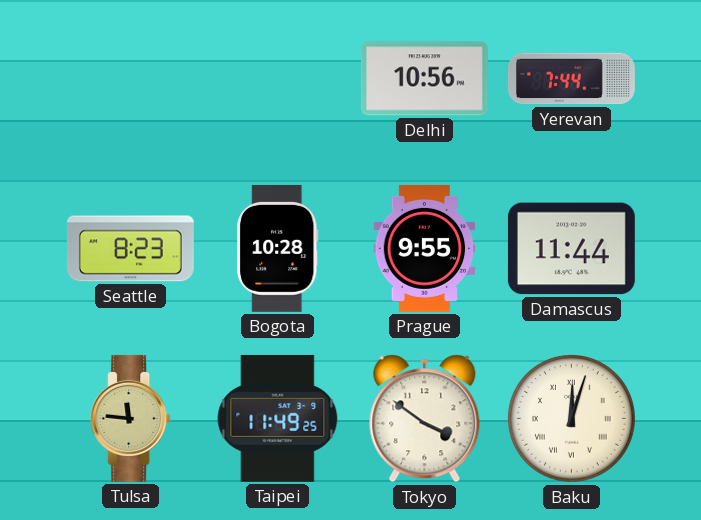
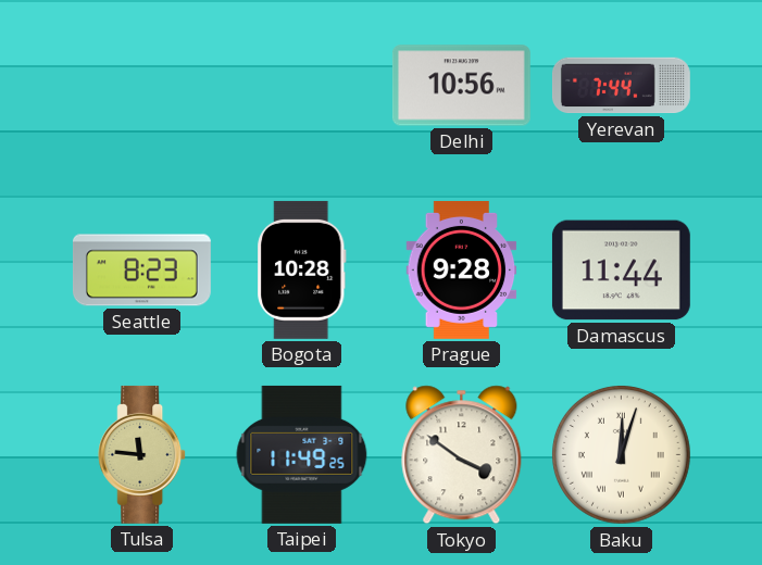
Prague: 9:55 -> 9:28
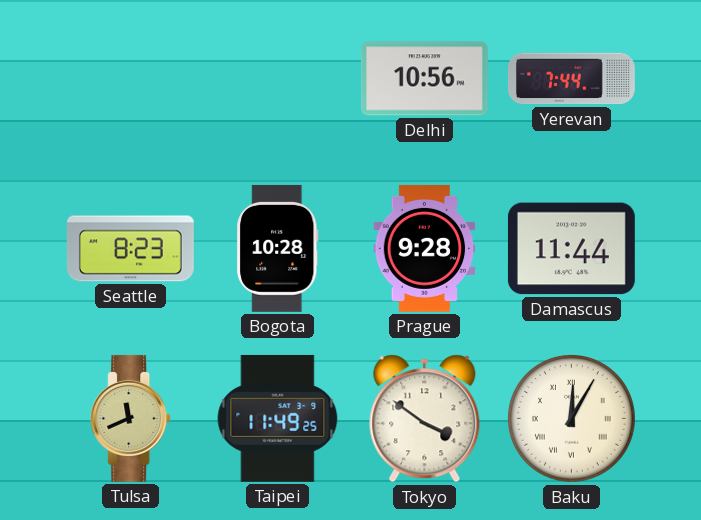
Tulsa: 11:46 -> 11:41
Baku: 12:03 -> 12:05
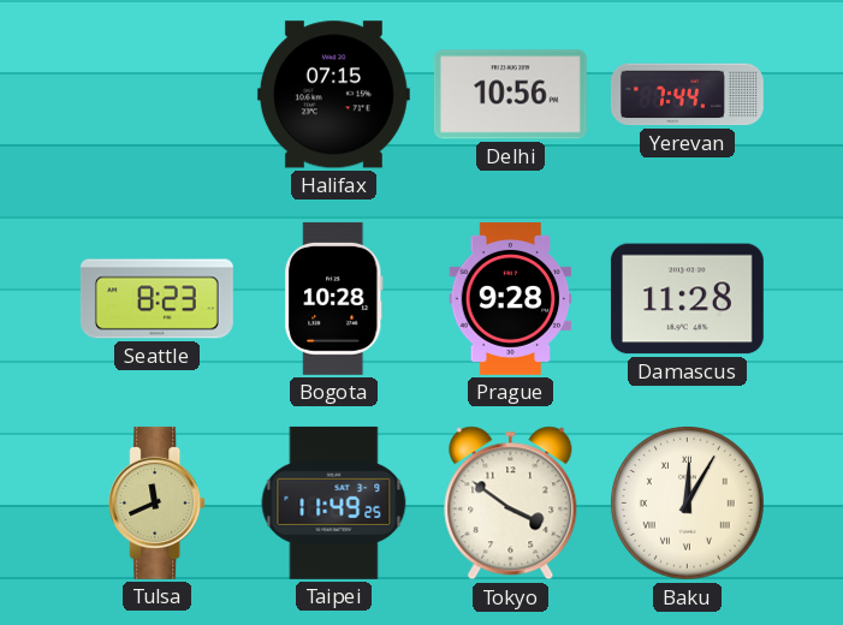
Halifax: none -> 07:15
Damascus: 11:44 -> 11:28
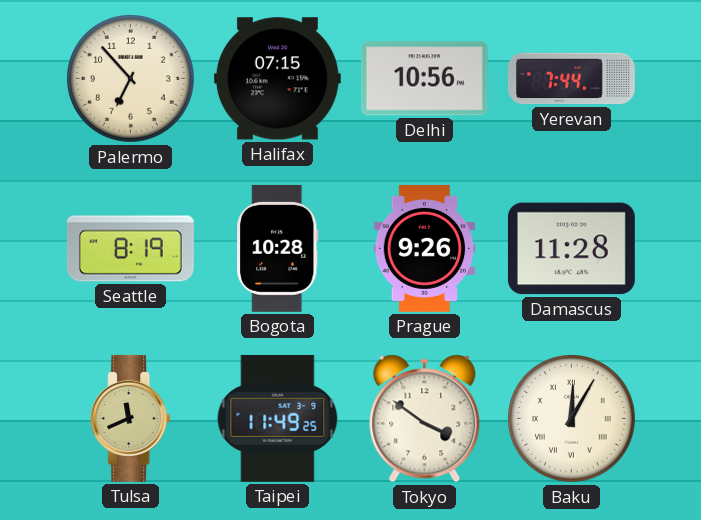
Palermo: none -> 6:53
Seattle: 8:23 -> 8:19
Prague: 9:28 -> 9:26
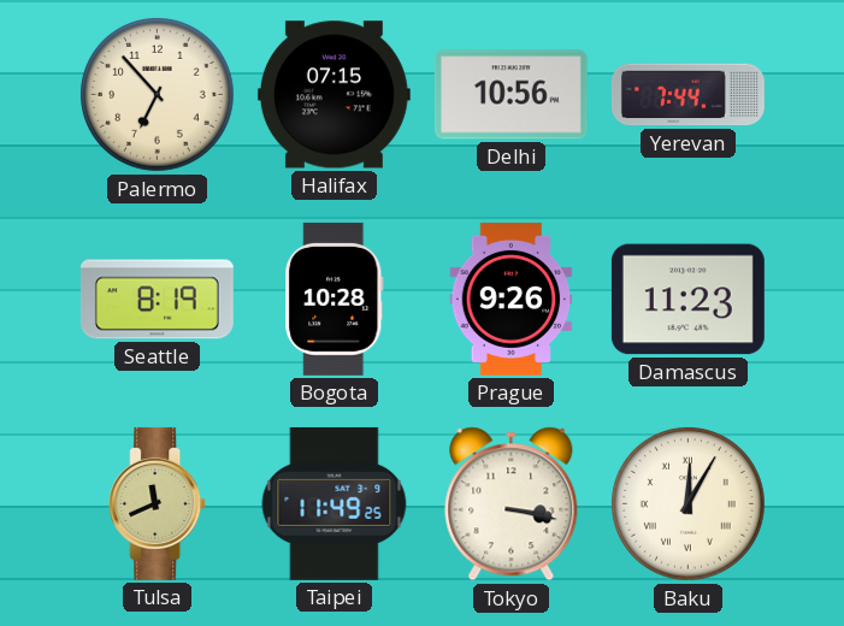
Damascus: 11:28 -> 11:23
Tokyo: 3:51 -> 3:17
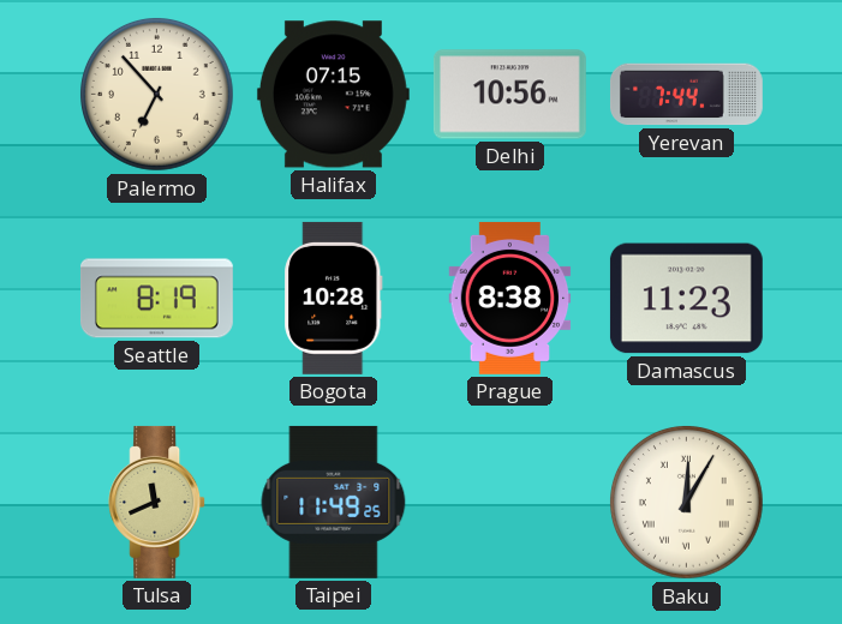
Prague: 9:26 -> 8:38
Tokyo: 3:17 -> none
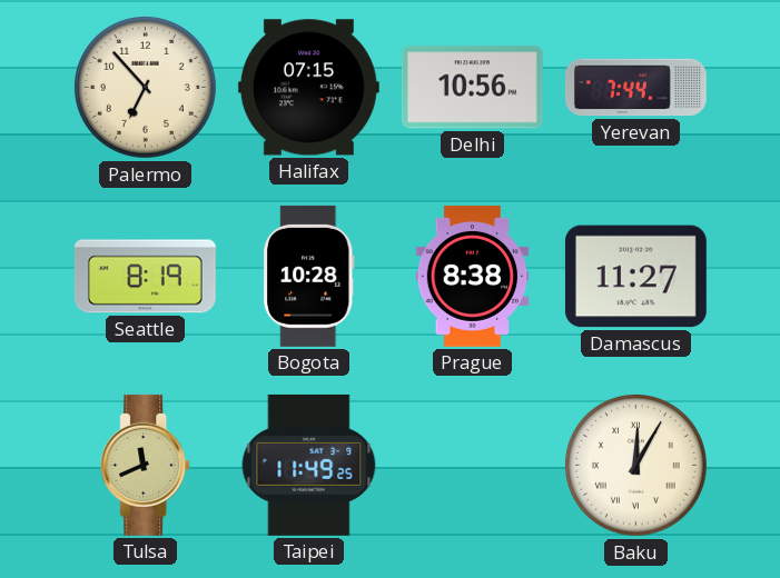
Damascus: 11:23 -> 11:27
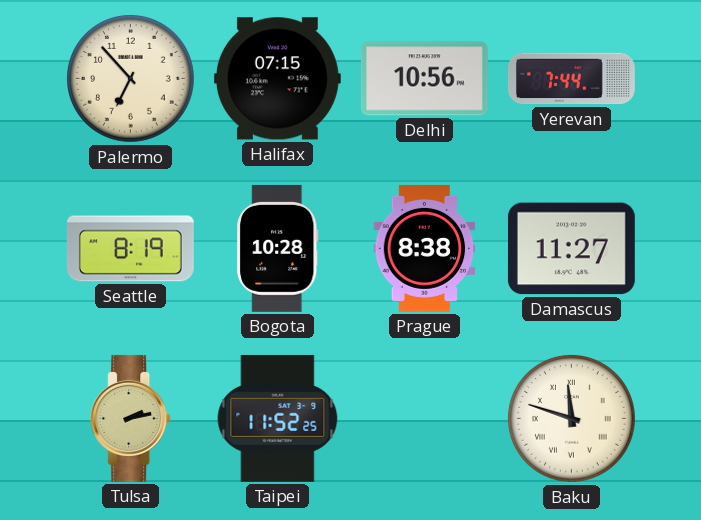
Tulsa: 11:41 -> 2:13
Taipei: 11:49 -> 11:52
Baku: 12:05 -> 11:48
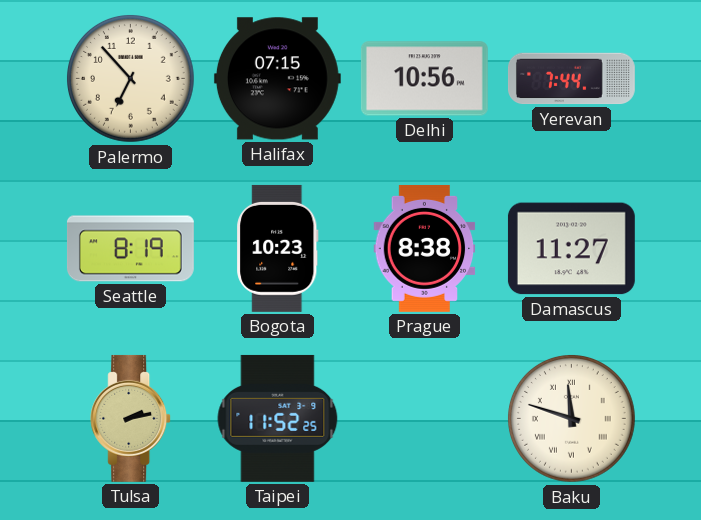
Bogota: 10:28 -> 10:23
